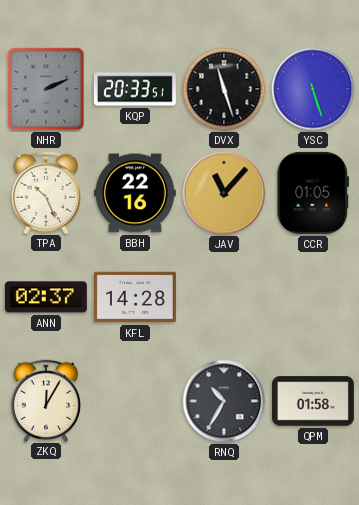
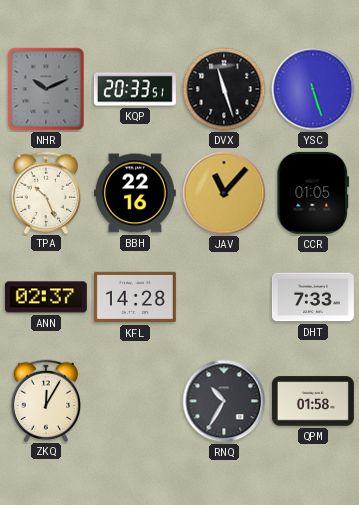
NHR: 2:11 -> 10:11
DHT: none -> 7:33
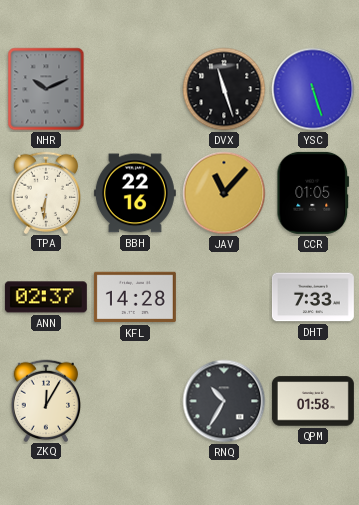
KQP: 20:33 -> none
TPA: 10:26 -> 6:31
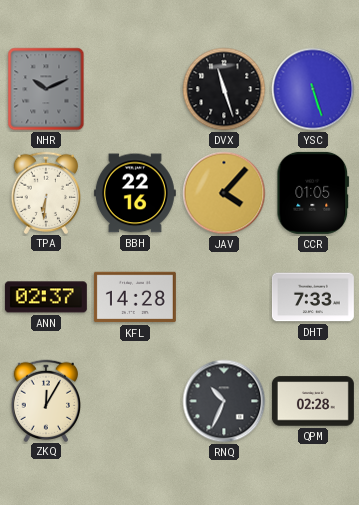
JAV: 11:07 -> 4:07
RNQ: 10:35 -> 10:34
QPM: 01:58 -> 02:28
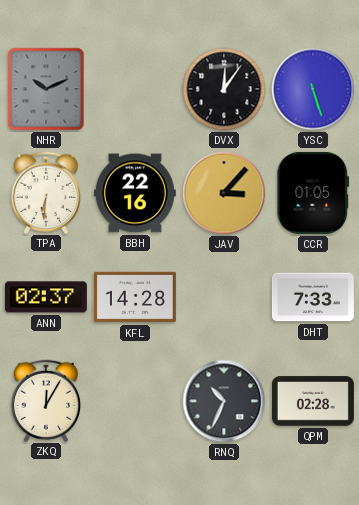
DVX: 11:27 -> 12:06
JAV: 4:07 -> 3:07
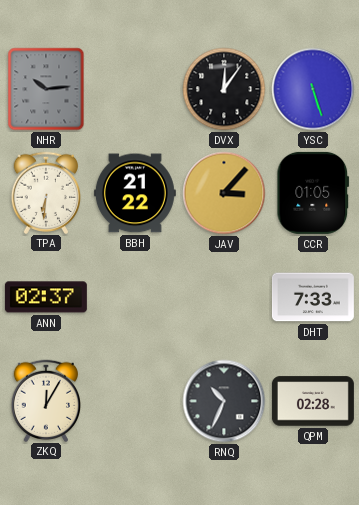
NHR: 10:11 -> 10:14
BBH: 22:16 -> 21:22
KFL: 14:28 -> none
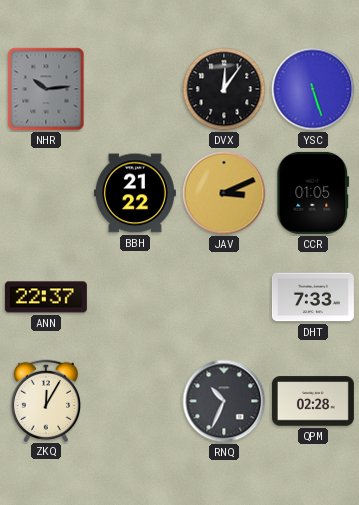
TPA: 6:31 -> none
JAV: 3:07 -> 3:11
ANN: 02:37 -> 22:37
